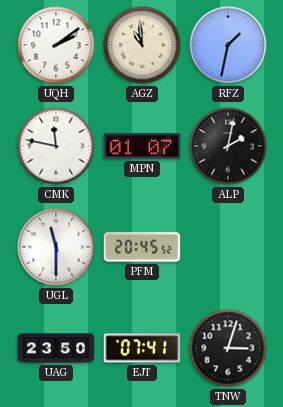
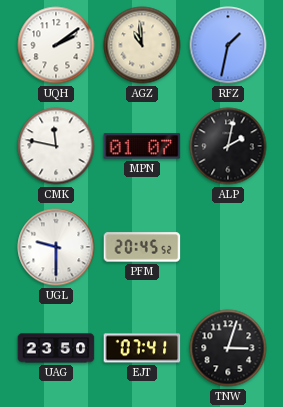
UGL: 11:30 -> 9:30
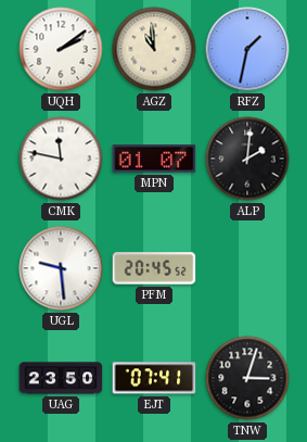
ALP: 2:02 -> 2:01
UGL: 9:30 -> 9:29
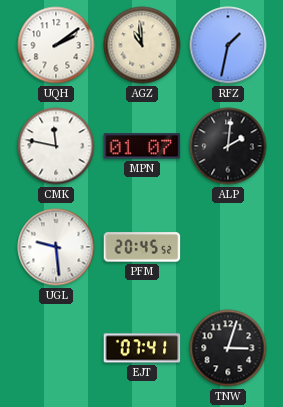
UAG: 23:50 -> none
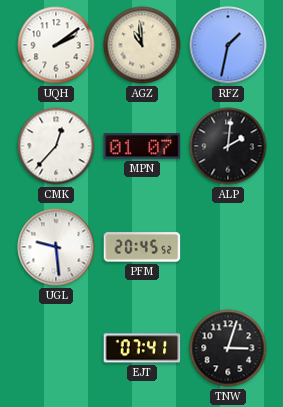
CMK: 11:47 -> 12:37
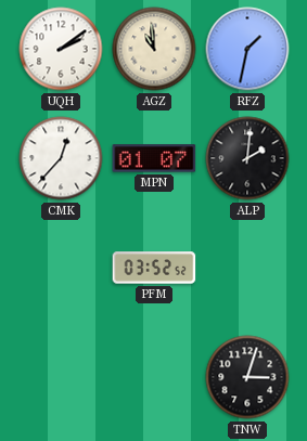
UGL: 9:29 -> none
PFM: 20:45 -> 03:52
EJT: 07:41 -> none
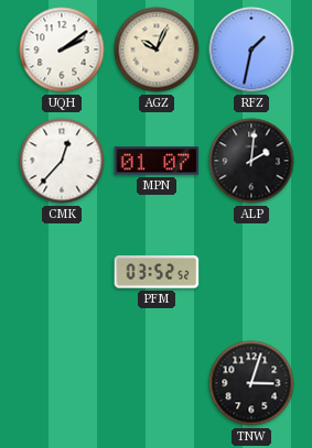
AGZ: 10:59 -> 10:04
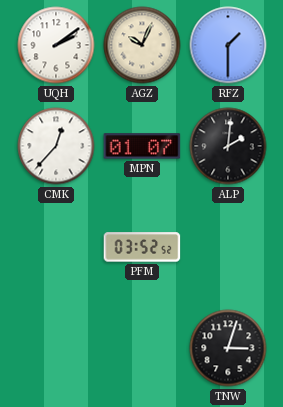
RFZ: 1:32 -> 1:30
